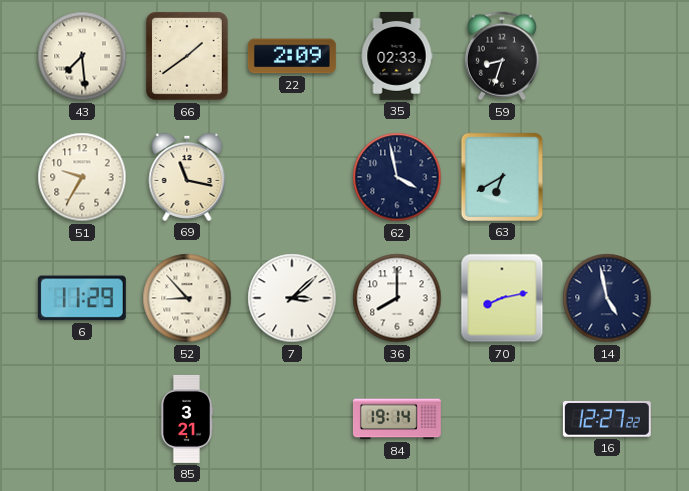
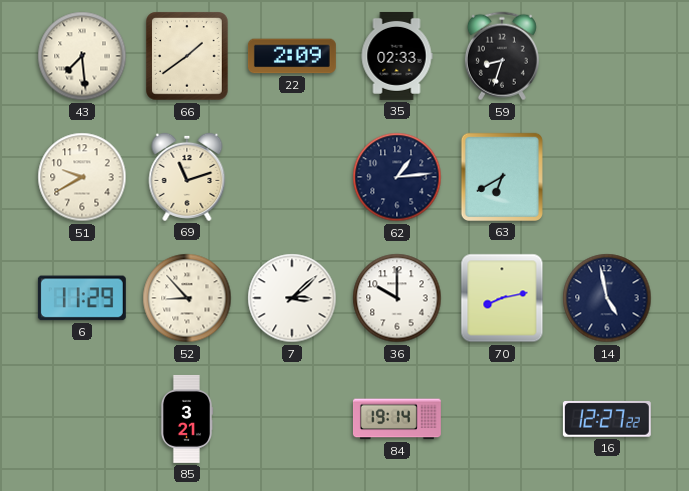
51: 9:35 -> 9:40
69: 11:17 -> 11:12
62: 3:58 -> 1:14
36: 8:00 -> 10:00
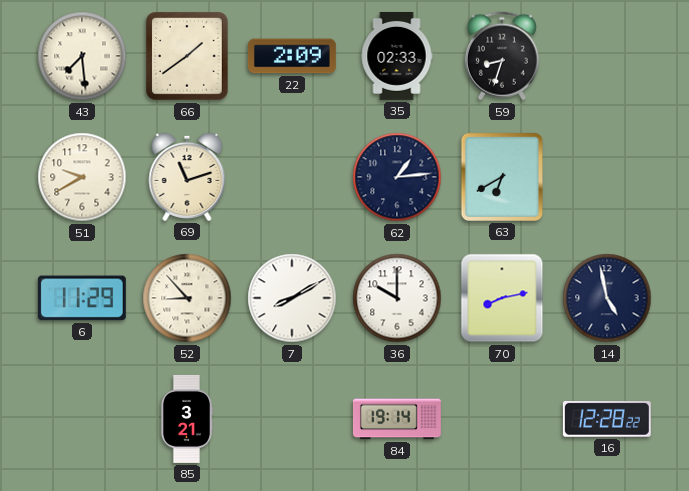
7: 3:08 -> 8:10
16: 12:27 -> 12:28
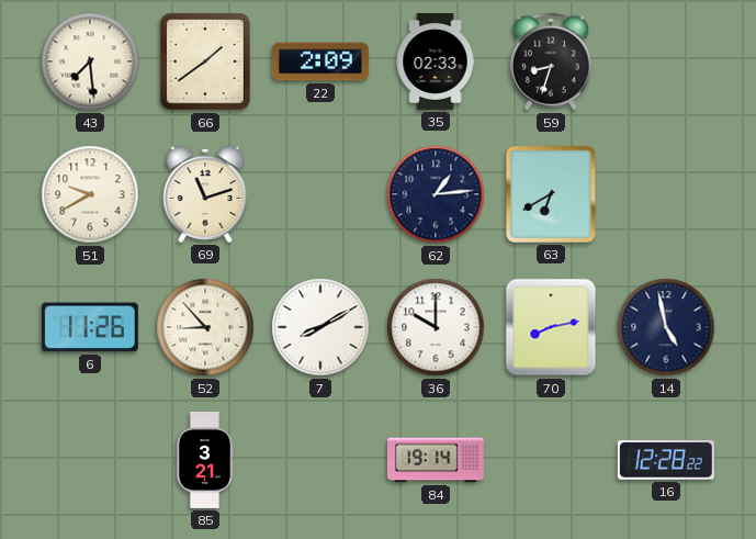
6: 11:29 -> 11:26
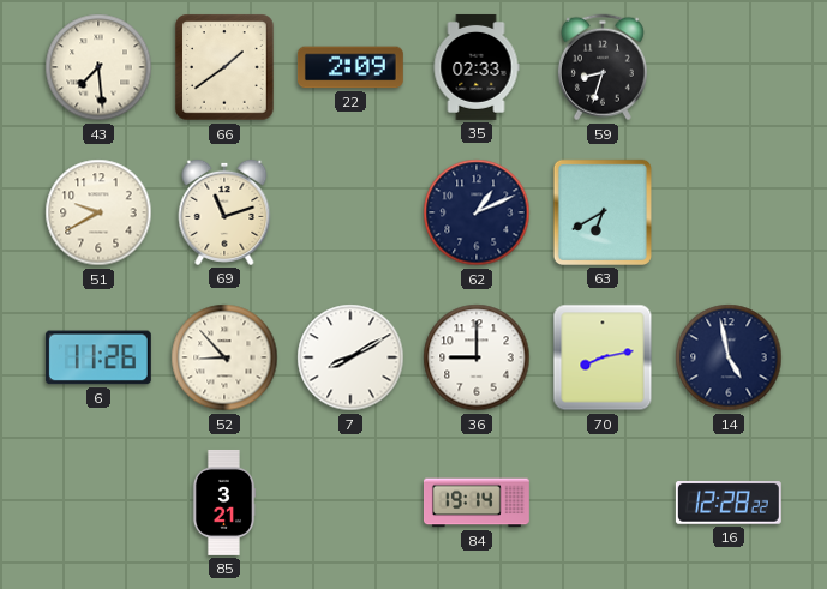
62: 1:14 -> 1:11
36: 10:00 -> 9:00
